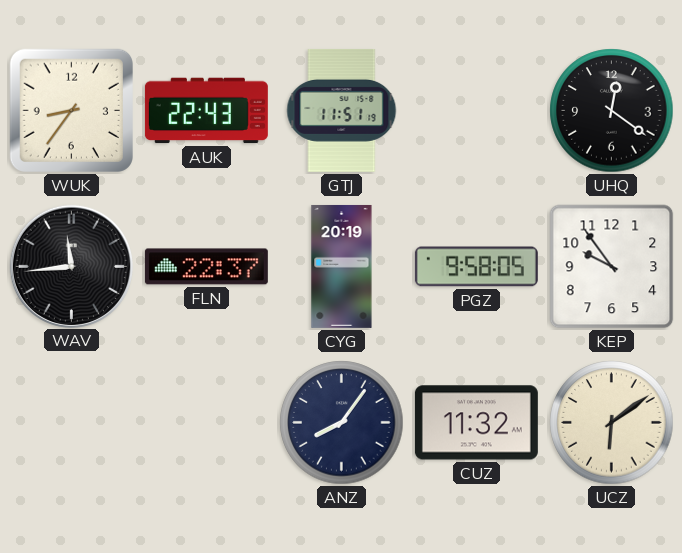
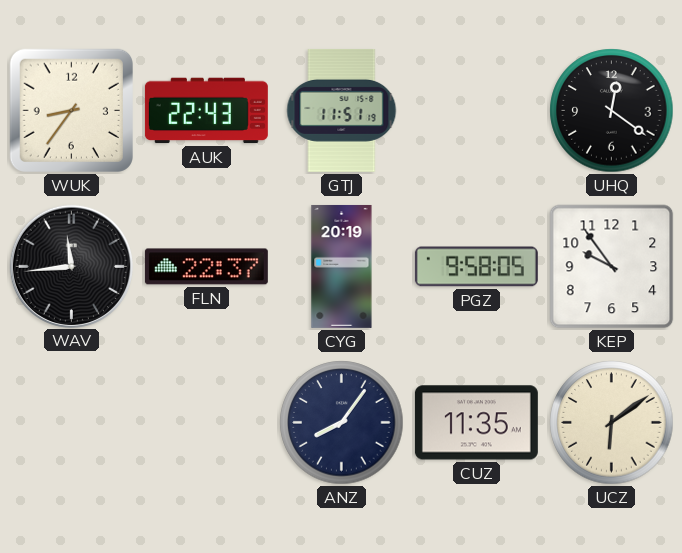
CUZ: 11:32 -> 11:35
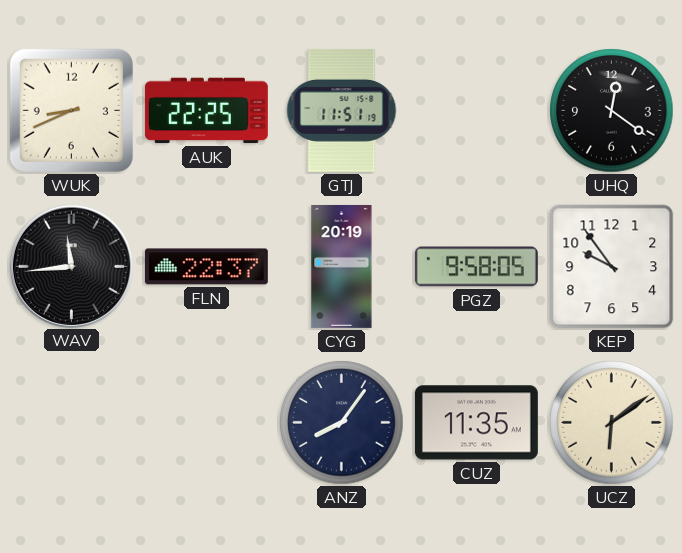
WUK: 8:36 -> 8:41
AUK: 22:43 -> 22:25
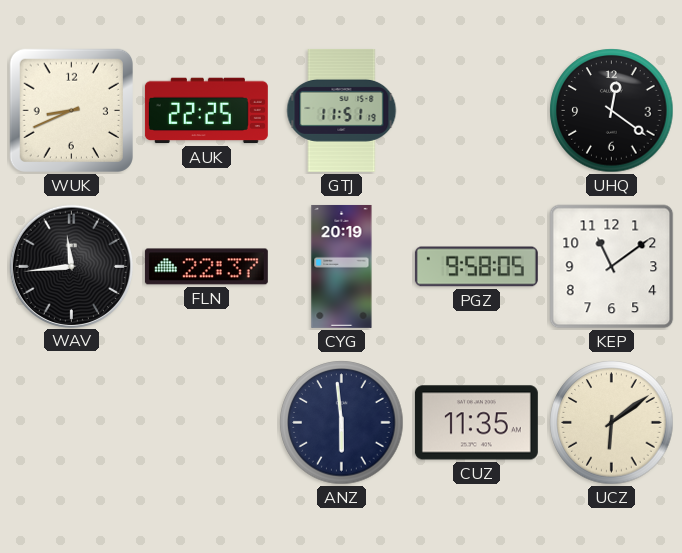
KEP: 9:54 -> 11:09
ANZ: 8:06 -> 5:59
